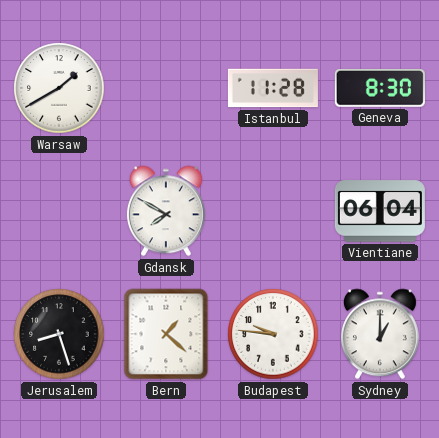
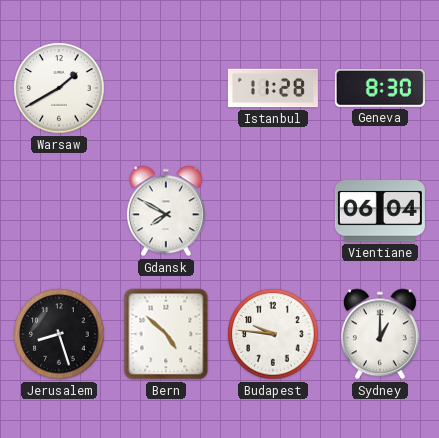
Bern: 1:22 -> 4:52
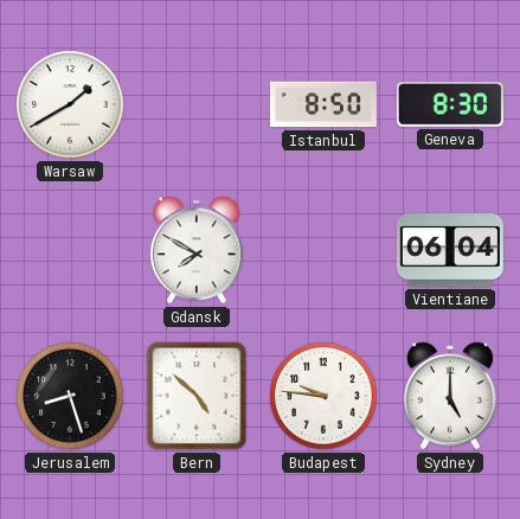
Istanbul: 11:28 -> 8:50
Sydney: 1:00 -> 5:00
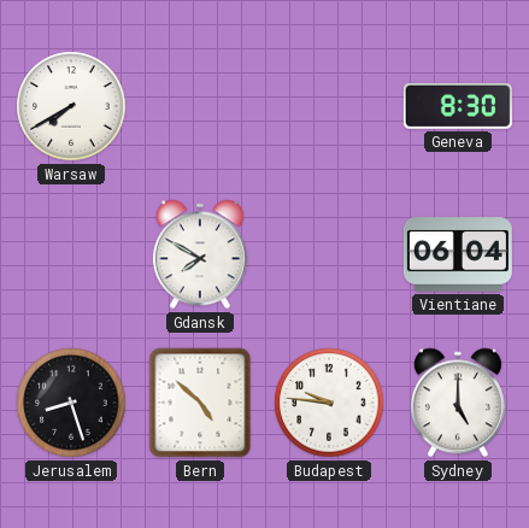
Warsaw: 1:40 -> 7:40
Istanbul: 8:50 -> none
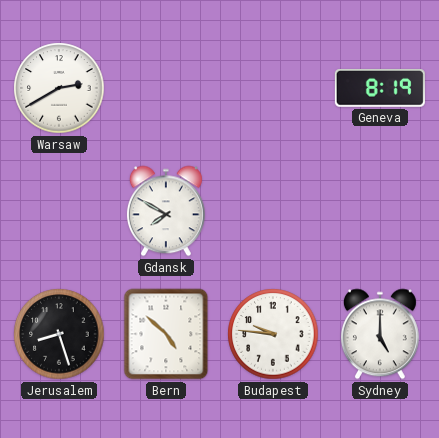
Warsaw: 7:40 -> 2:40
Geneva: 8:30 -> 8:19
Vientiane: 06:04 -> none
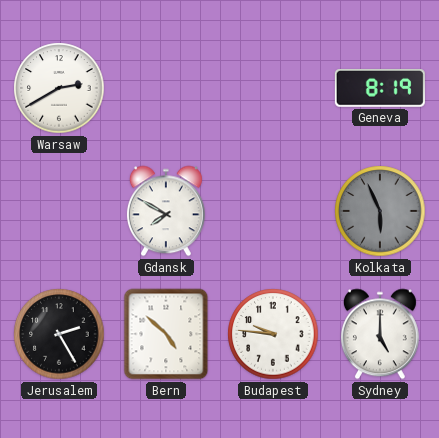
Kolkata: none -> 5:56
Jerusalem: 8:27 -> 2:25
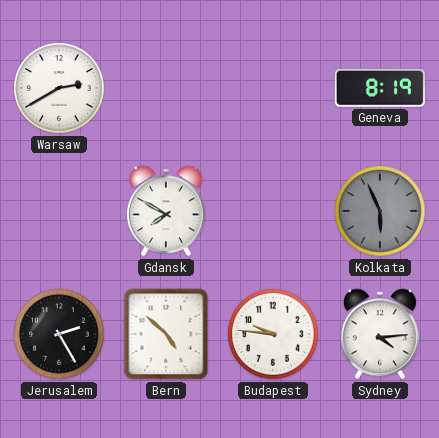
Sydney: 5:00 -> 4:14
